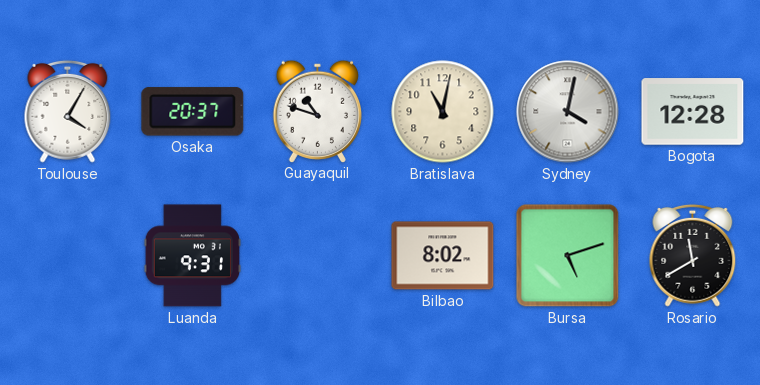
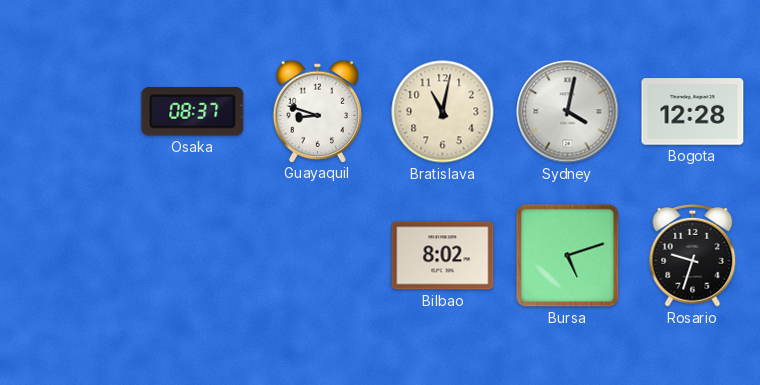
Toulouse: 4:05 -> none
Osaka: 20:37 -> 08:37
Guayaquil: 10:48 -> 8:48
Luanda: 9:31 -> none
Rosario: 11:40 -> 9:33
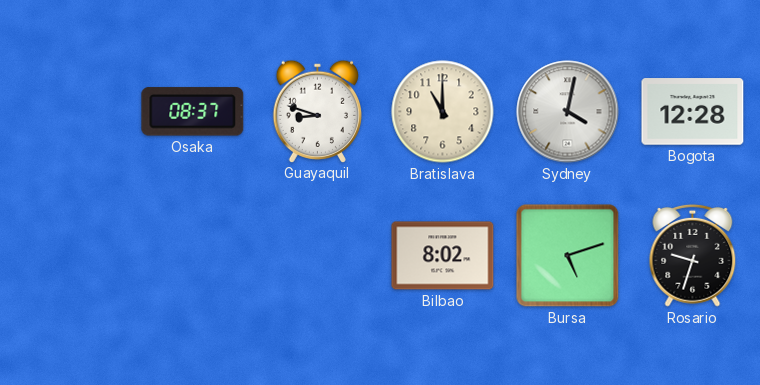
Bratislava: 11:02 -> 11:00
